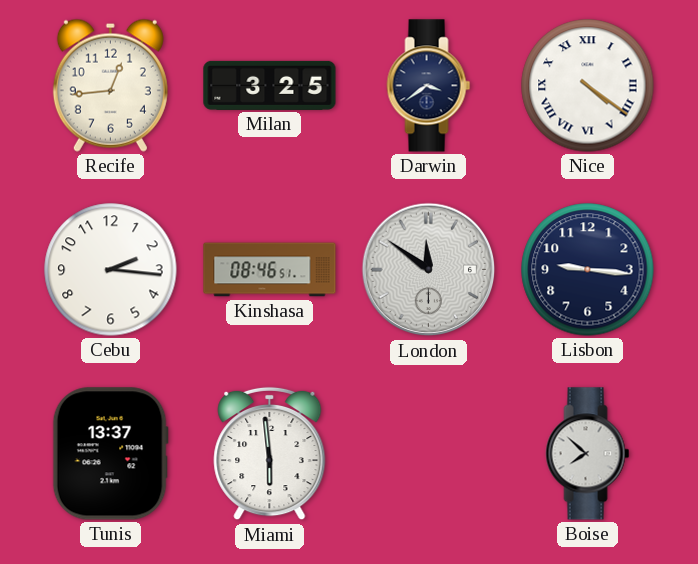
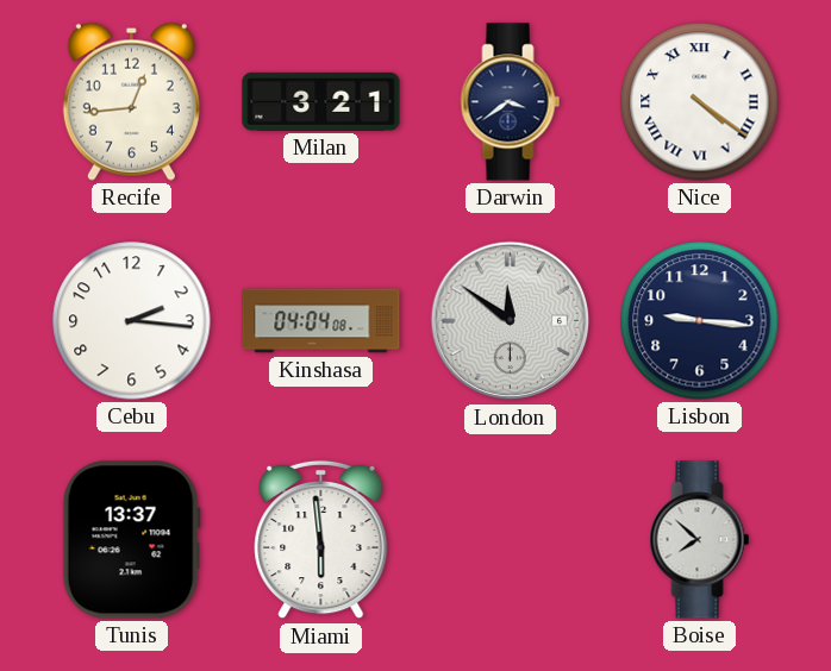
Milan: 3:25 -> 3:21
Kinshasa: 08:46 -> 04:04
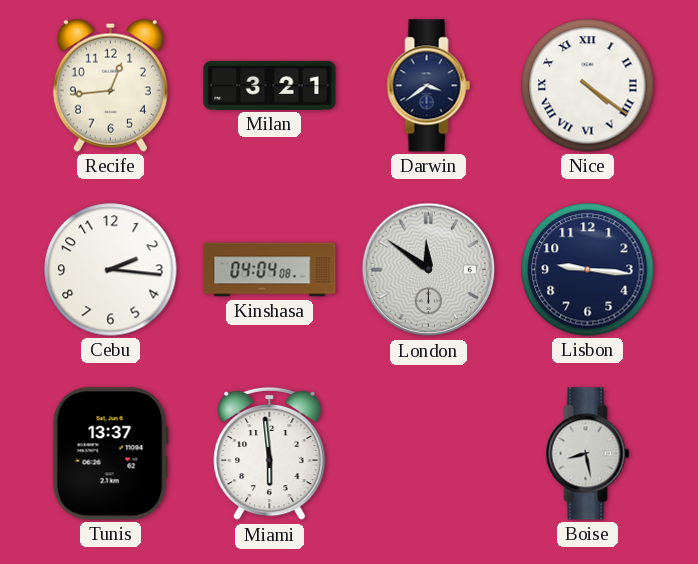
Boise: 7:52 -> 8:28
